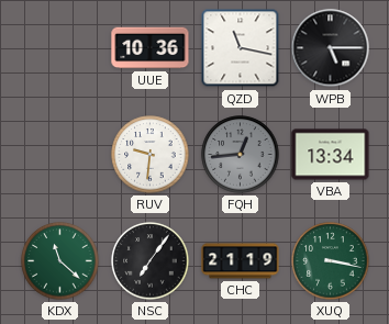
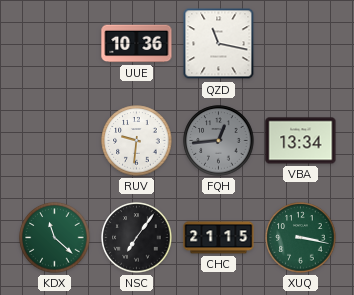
WPB: 5:15 -> none
CHC: 21:19 -> 21:15
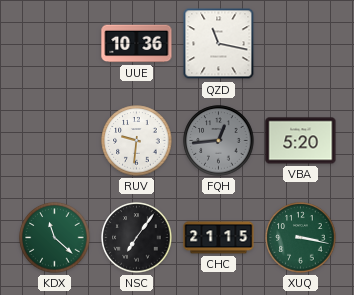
VBA: 13:34 -> 5:20
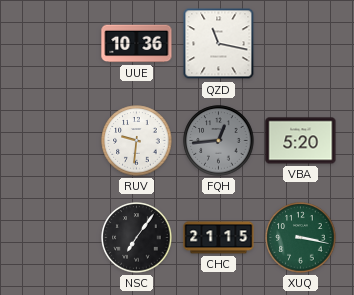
KDX: 11:22 -> none
